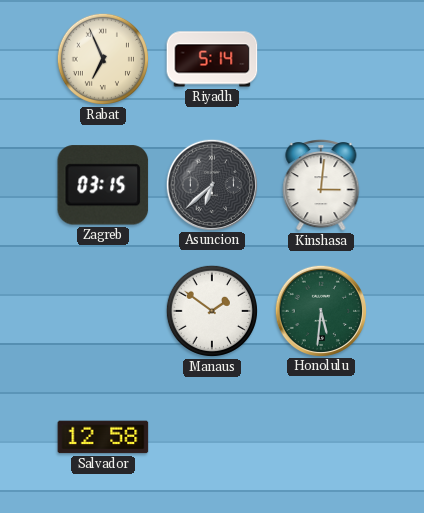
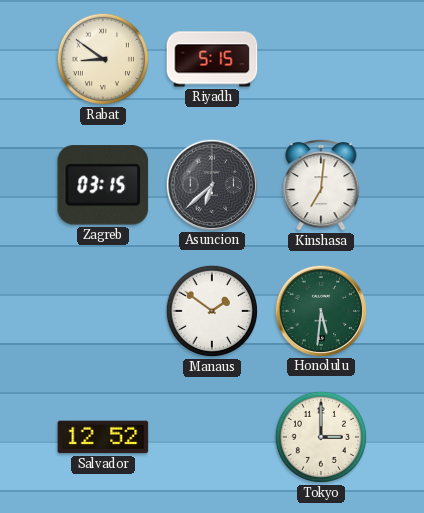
Rabat: 6:56 -> 8:51
Riyadh: 5:14 -> 5:15
Kinshasa: 3:01 -> 7:01
Salvador: 12:58 -> 12:52
Tokyo: none -> 3:00
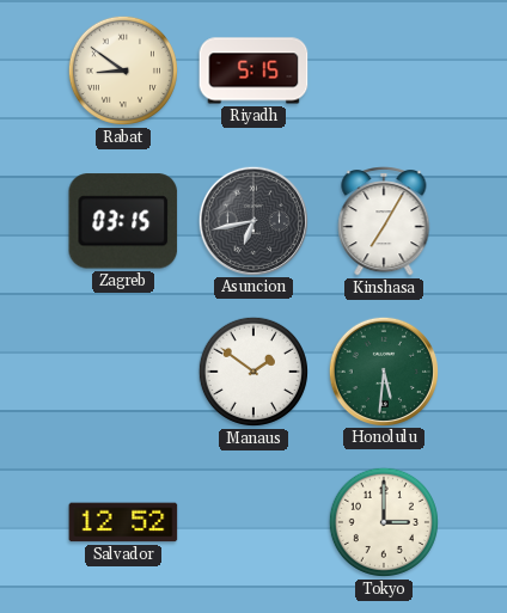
Asuncion: 6:38 -> 6:43
Kinshasa: 7:01 -> 7:05
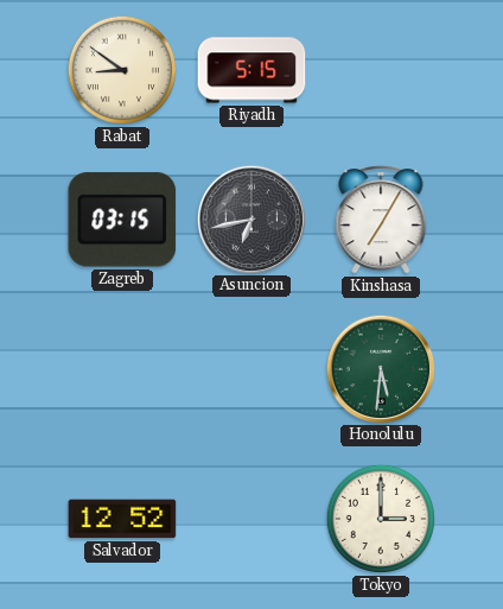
Manaus: 1:51 -> none
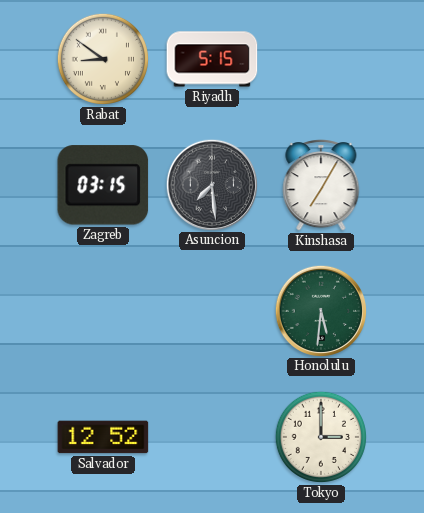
Asuncion: 6:43 -> 7:29
